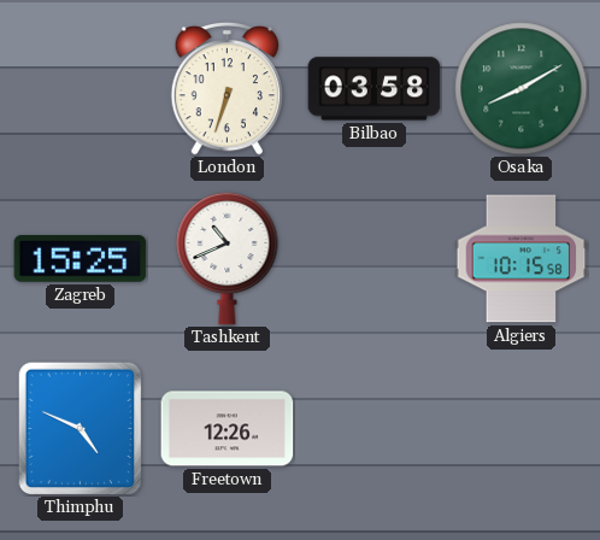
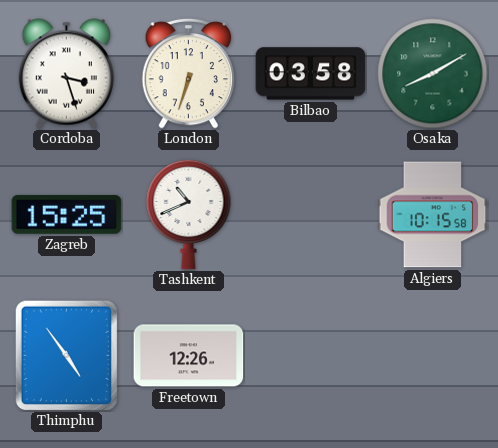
Cordoba: none -> 3:27
Thimphu: 4:49 -> 4:54
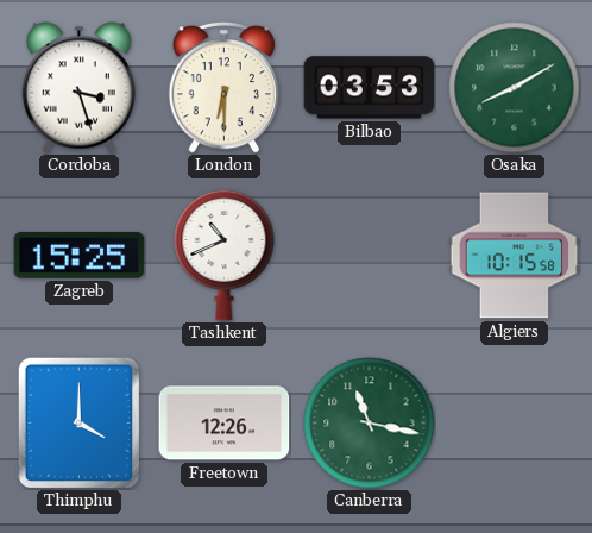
London: 6:33 -> 6:30
Bilbao: 03:58 -> 03:53
Thimphu: 4:54 -> 4:00
Canberra: none -> 11:17
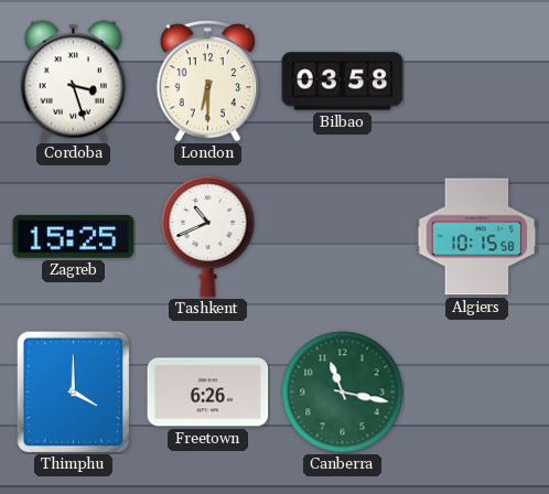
Bilbao: 03:53 -> 03:58
Osaka: 8:10 -> none
Freetown: 12:26 -> 6:26
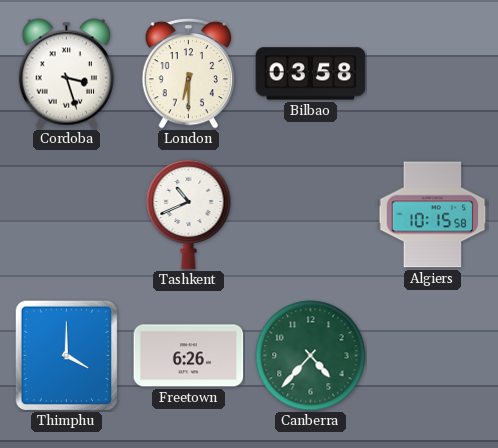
Zagreb: 15:25 -> none
Canberra: 11:17 -> 4:37
